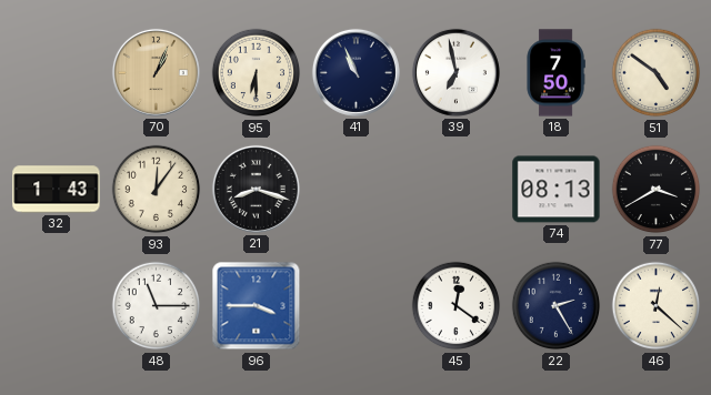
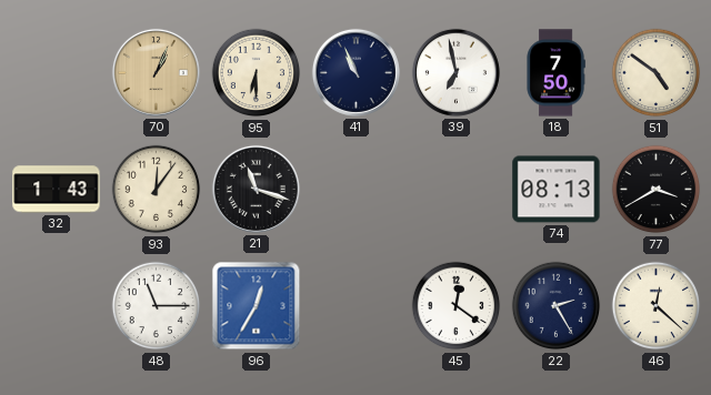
21: 8:18 -> 11:18
96: 3:45 -> 12:35
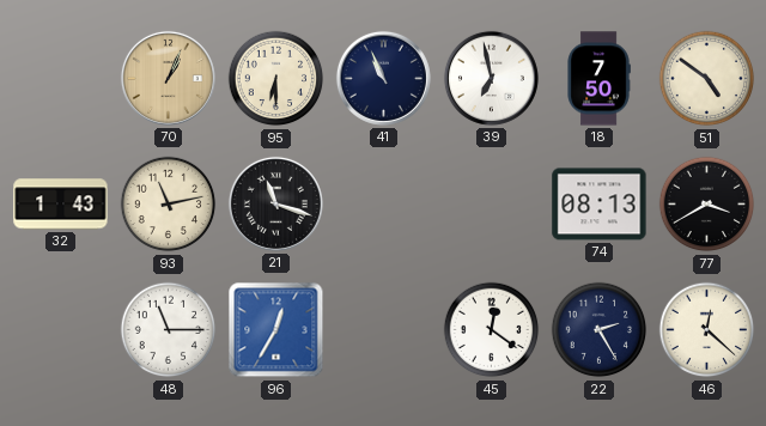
93: 12:06 -> 11:13
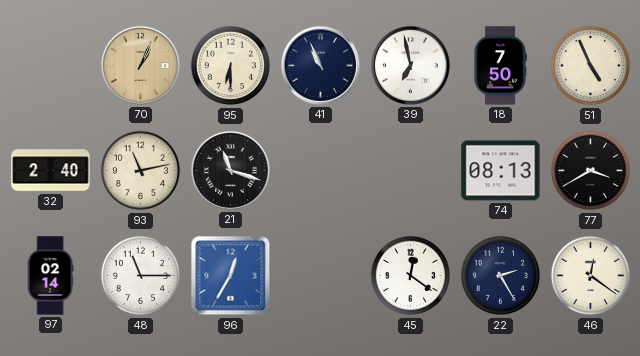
51: 4:51 -> 4:56
32: 1:43 -> 2:40
97: none -> 02:14
46: 12:22 -> 12:21
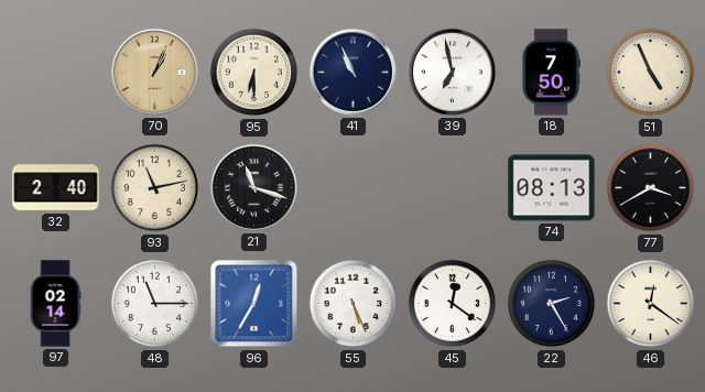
55: none -> 5:26
